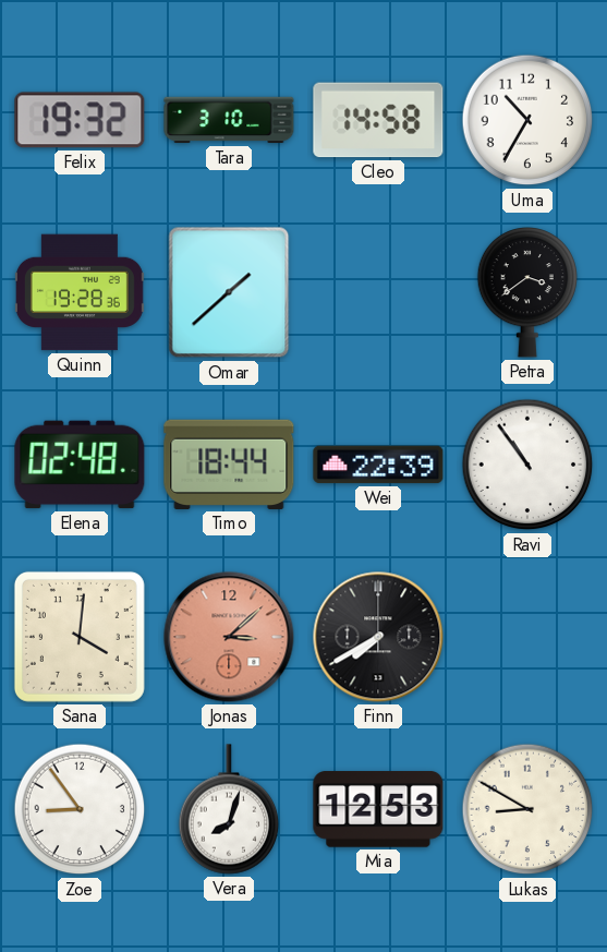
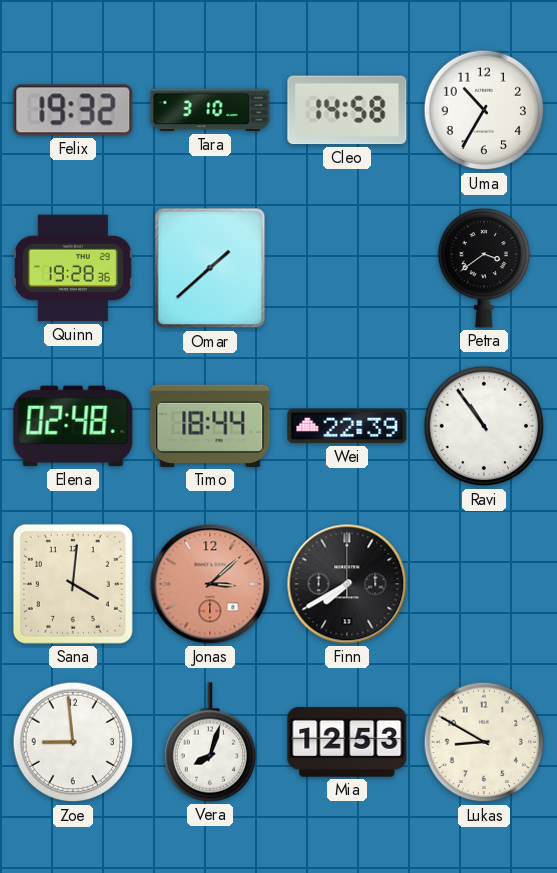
Zoe: 8:54 -> 8:59
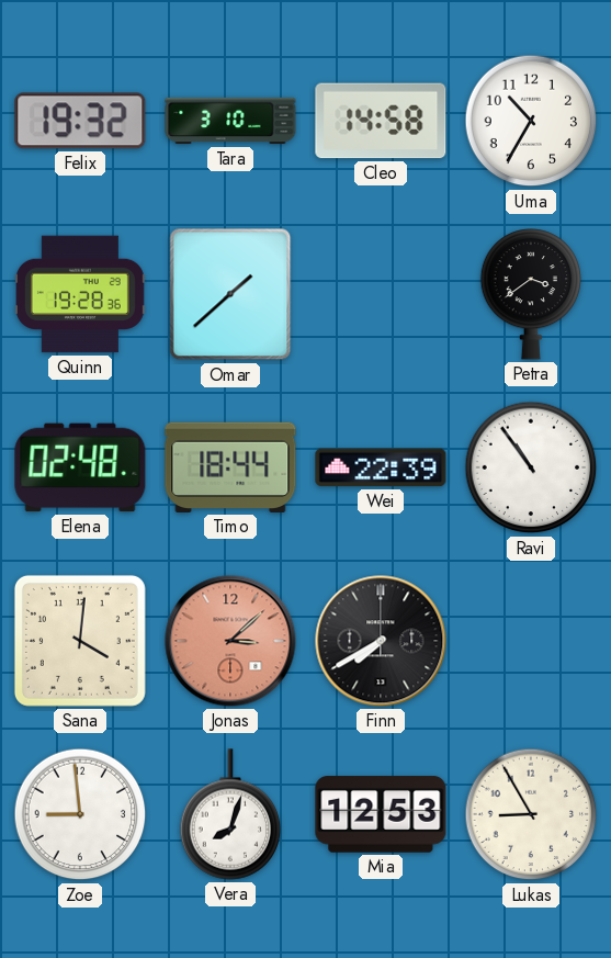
Lukas: 8:50 -> 8:55
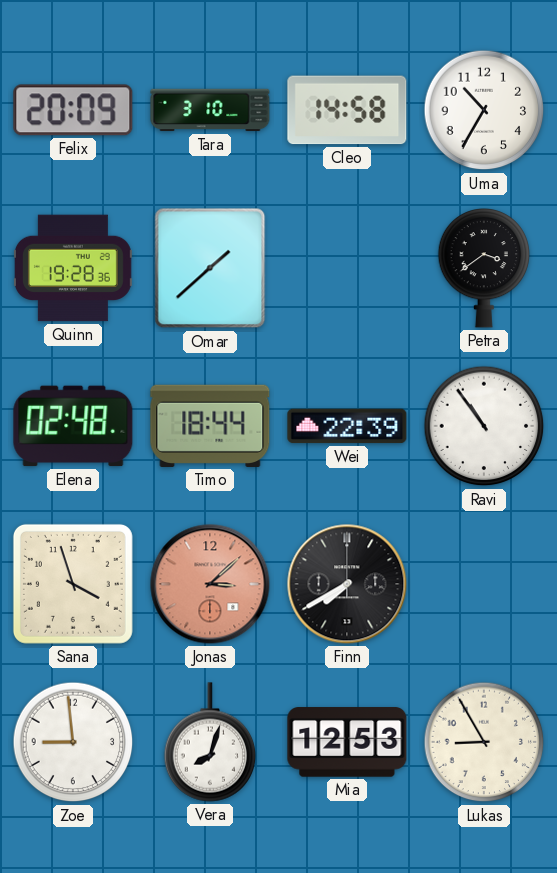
Felix: 19:32 -> 20:09
Sana: 4:01 -> 3:57
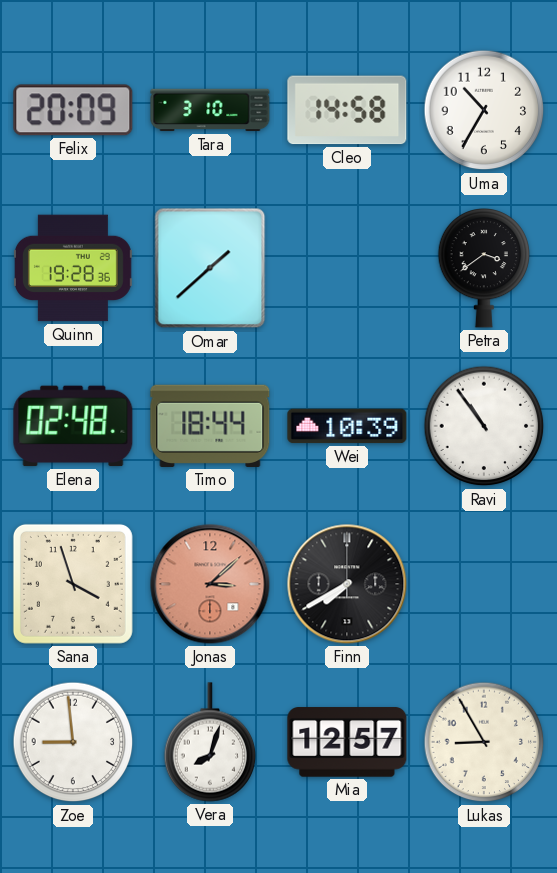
Wei: 22:39 -> 10:39
Mia: 12:53 -> 12:57
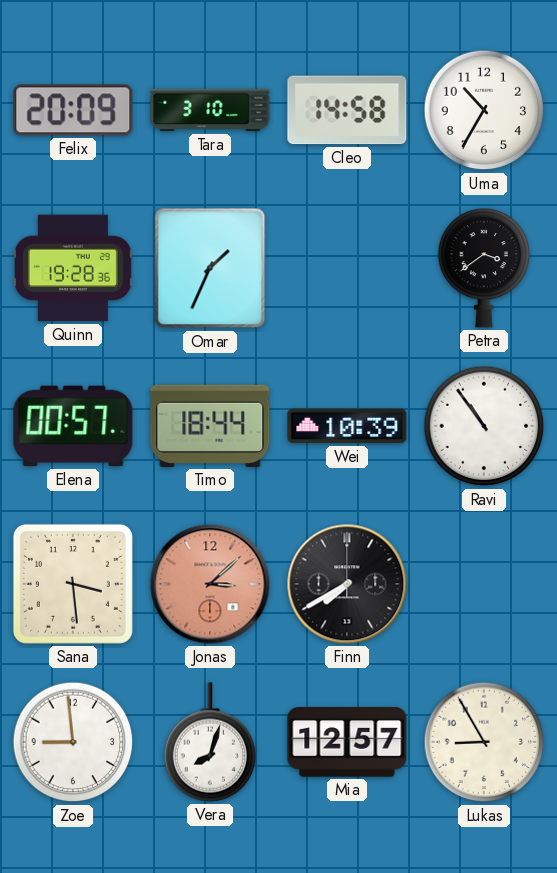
Omar: 1:38 -> 1:34
Elena: 02:48 -> 00:57
Sana: 3:57 -> 3:29
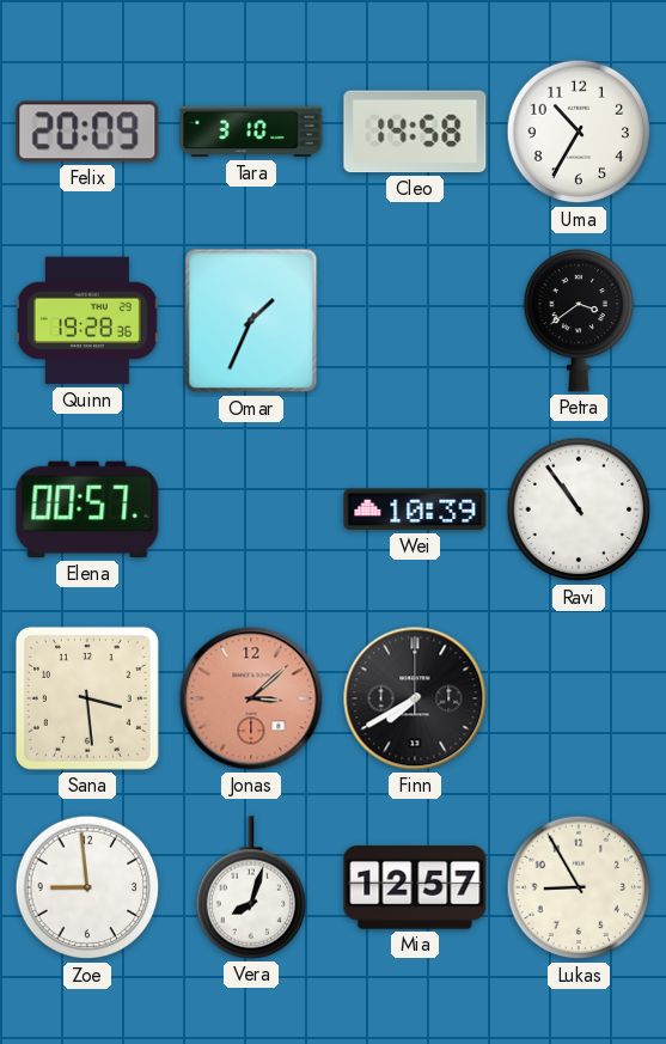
Timo: 18:44 -> none
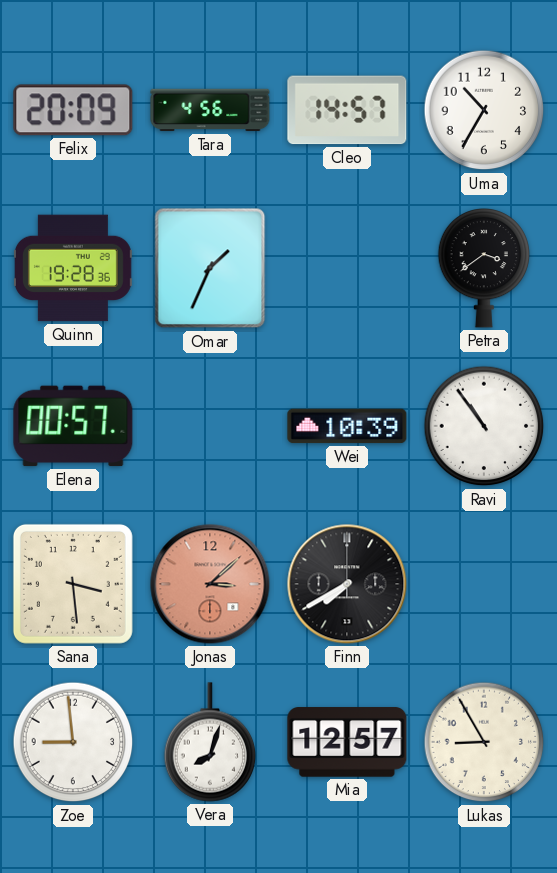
Tara: 3:10 -> 4:56
Cleo: 14:58 -> 14:57
